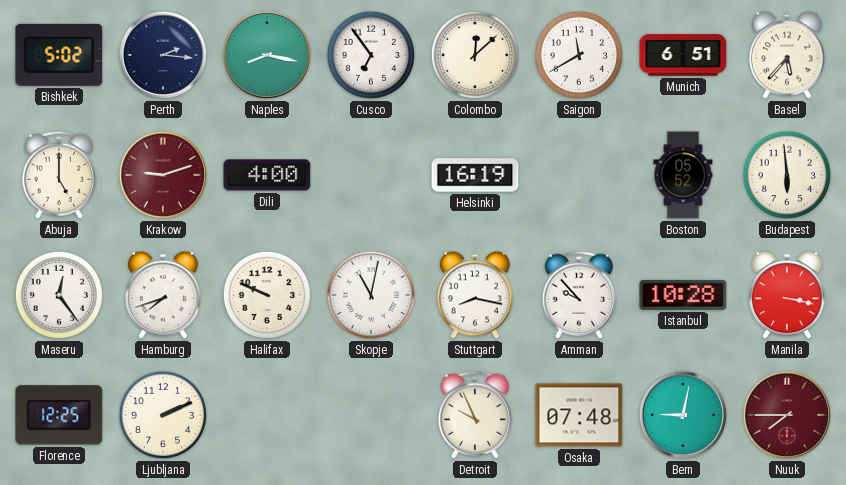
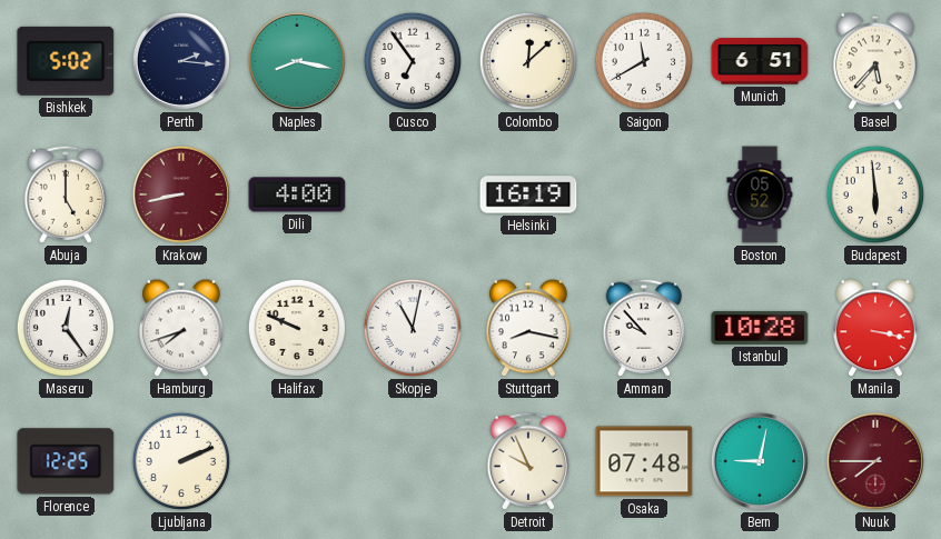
Krakow: 9:12 -> 8:43
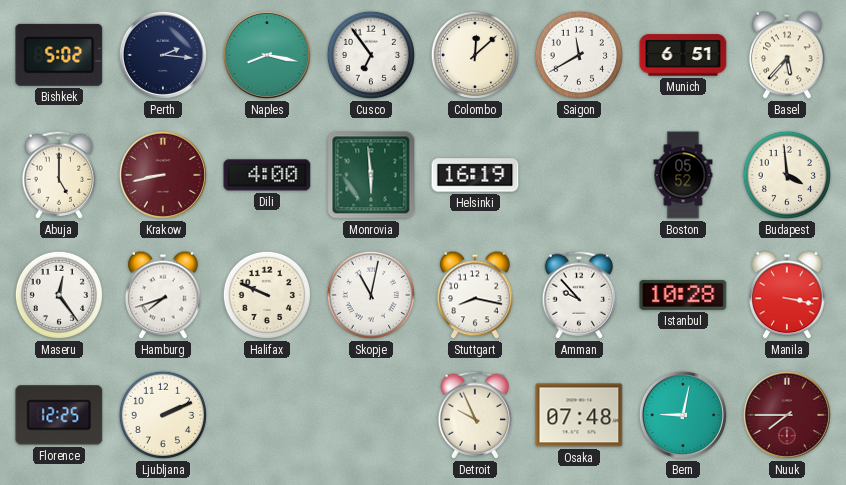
Monrovia: none -> 5:59
Budapest: 5:59 -> 3:59
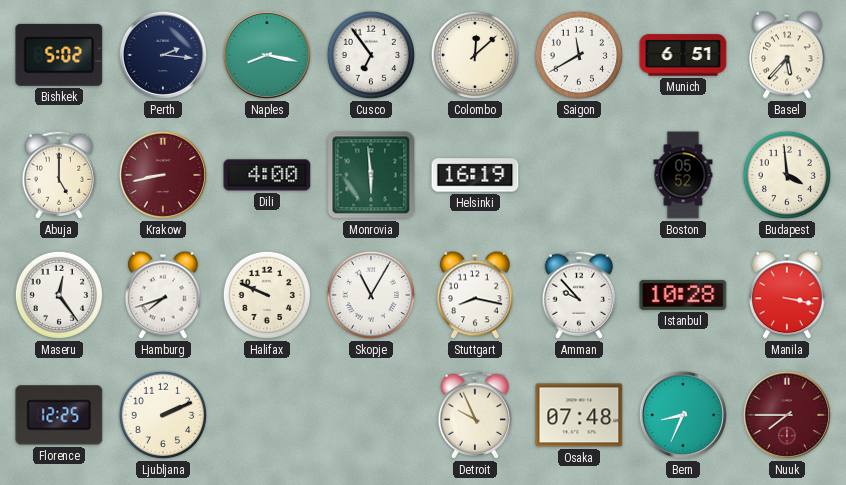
Skopje: 11:02 -> 11:05
Bern: 9:02 -> 8:34
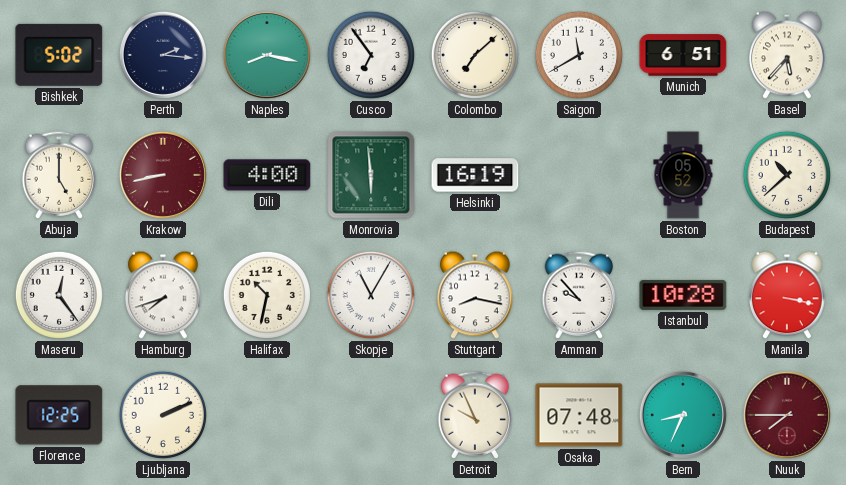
Colombo: 12:08 -> 7:08
Budapest: 3:59 -> 10:38
Halifax: 9:49 -> 10:32
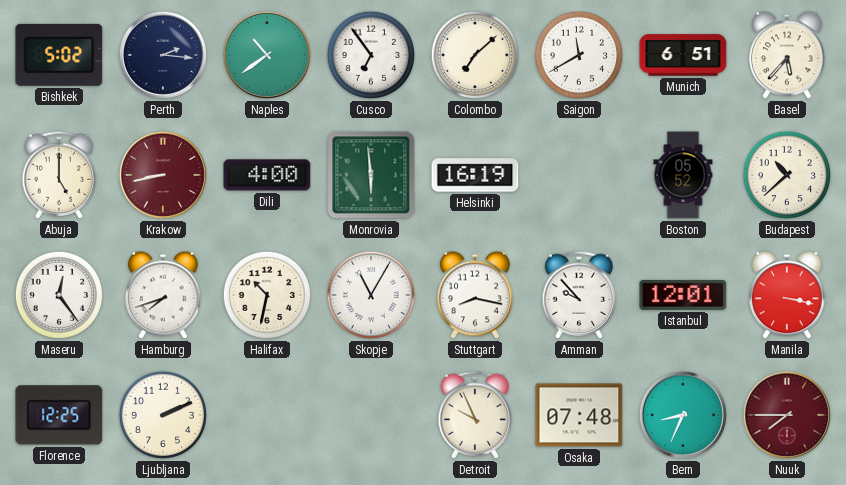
Naples: 8:17 -> 10:39
Istanbul: 10:28 -> 12:01
